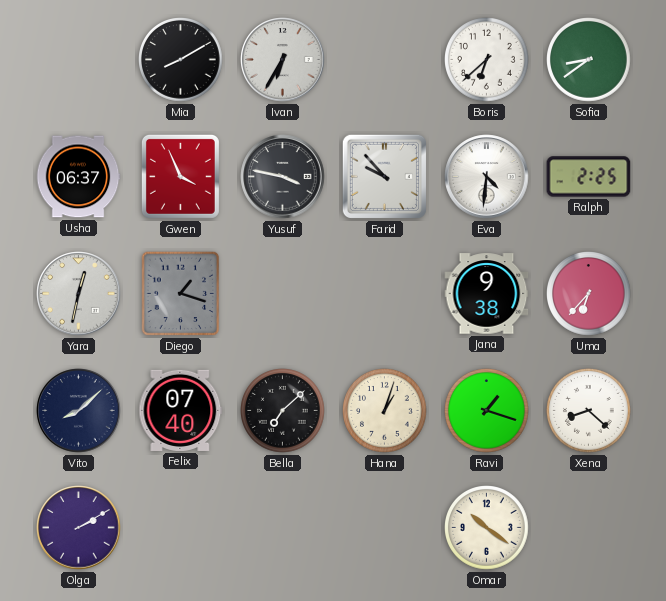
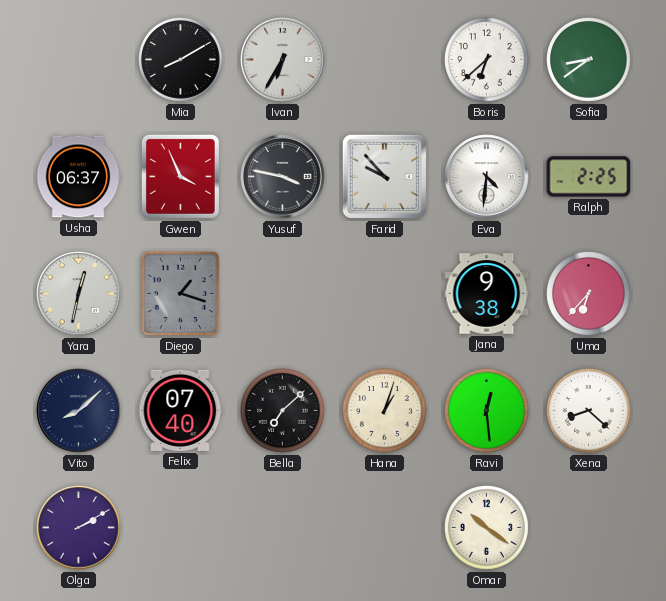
Ravi: 1:18 -> 12:29
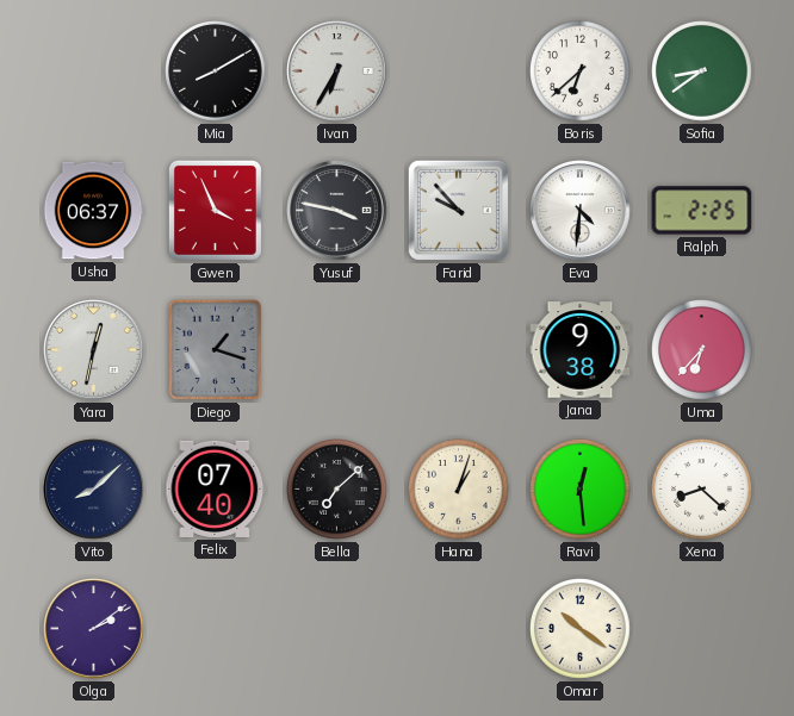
Olga: 2:10 -> 2:09
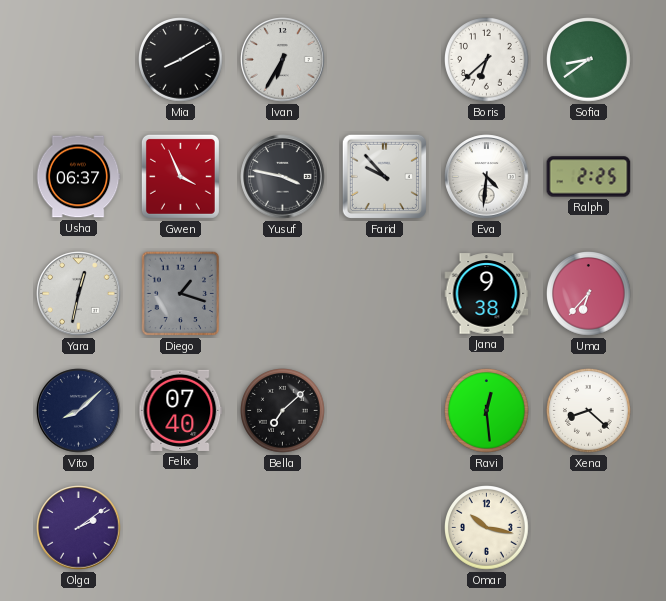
Hana: 1:03 -> none
Omar: 10:21 -> 10:17
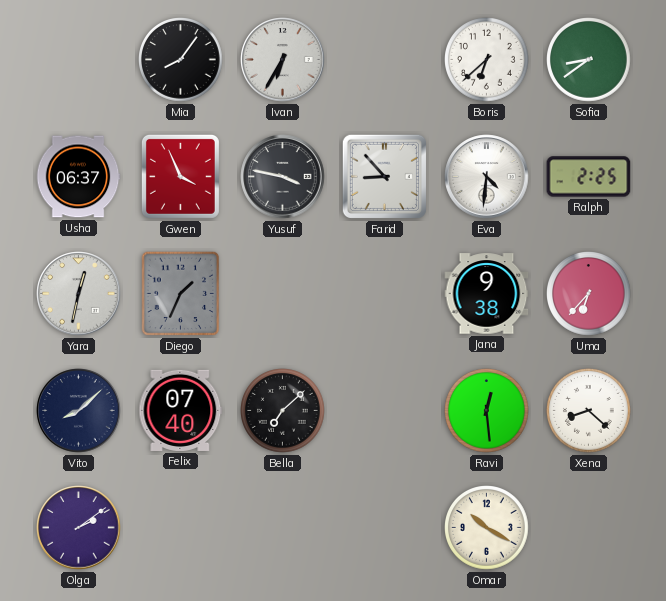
Mia: 8:10 -> 8:06
Farid: 9:53 -> 8:53
Diego: 1:18 -> 1:34
Omar: 10:17 -> 10:20
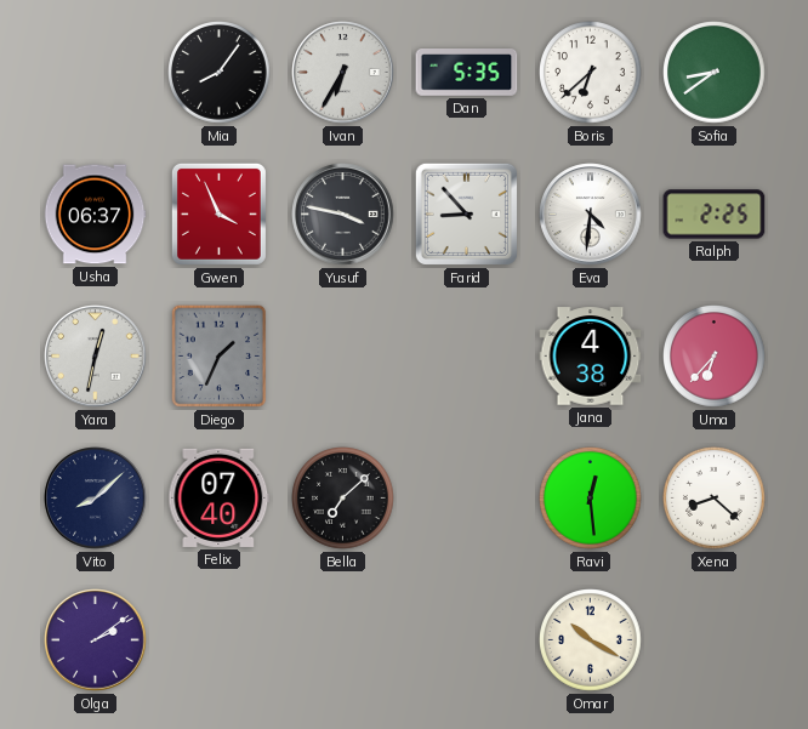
Dan: none -> 5:35
Jana: 9:38 -> 4:38
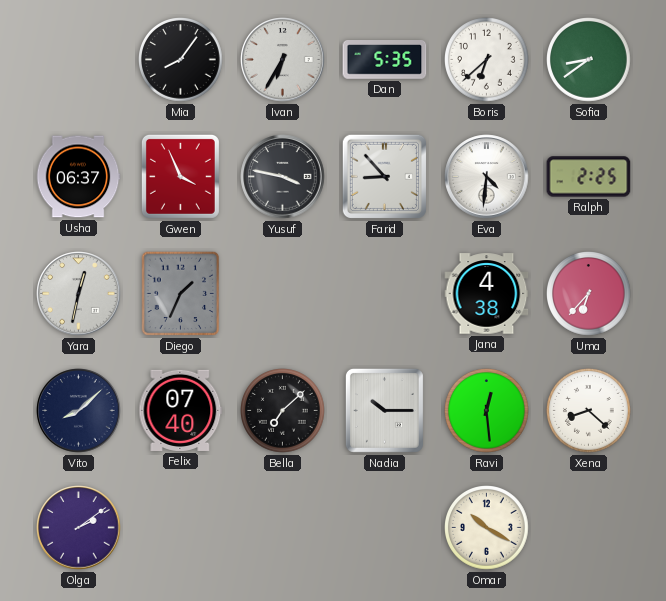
Nadia: none -> 10:15
